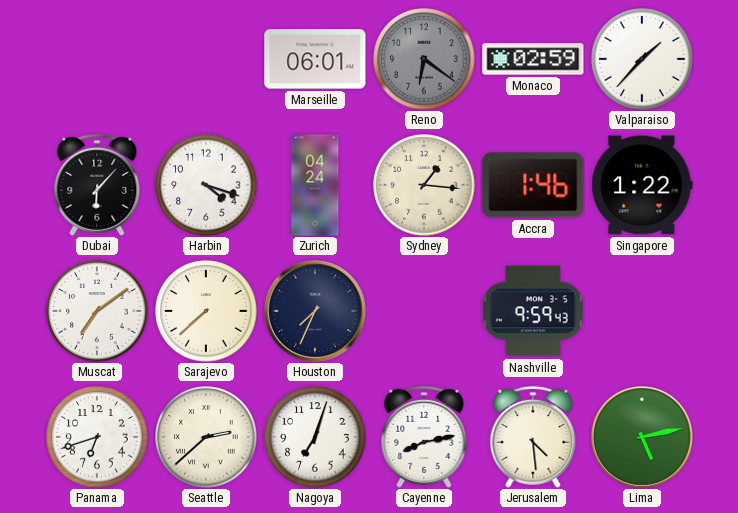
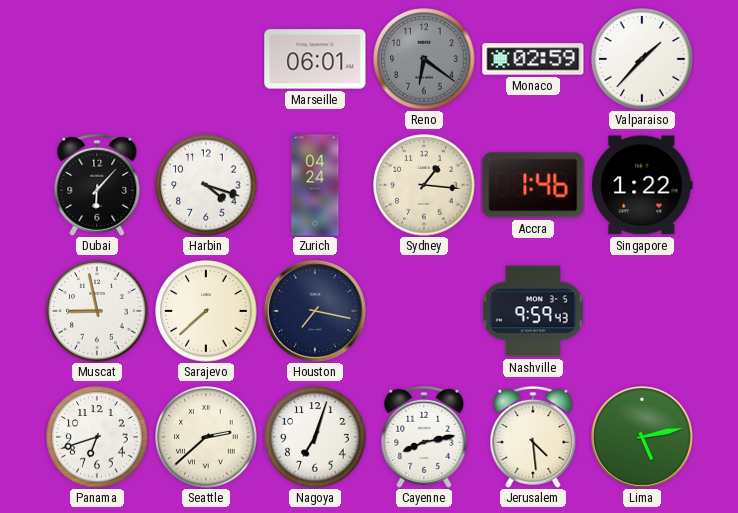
Muscat: 7:09 -> 8:58
Houston: 7:34 -> 7:17
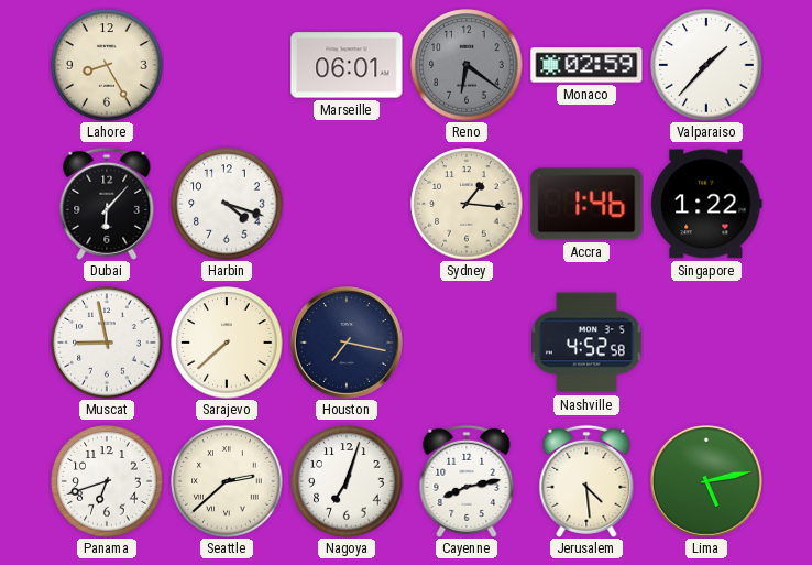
Lahore: none -> 8:25
Zurich: 04:24 -> none
Nashville: 9:59 -> 4:52
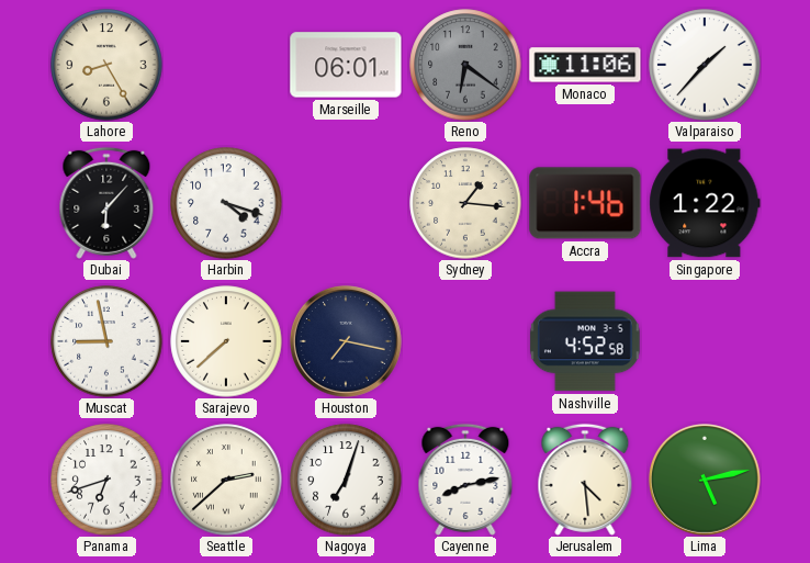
Monaco: 02:59 -> 11:06
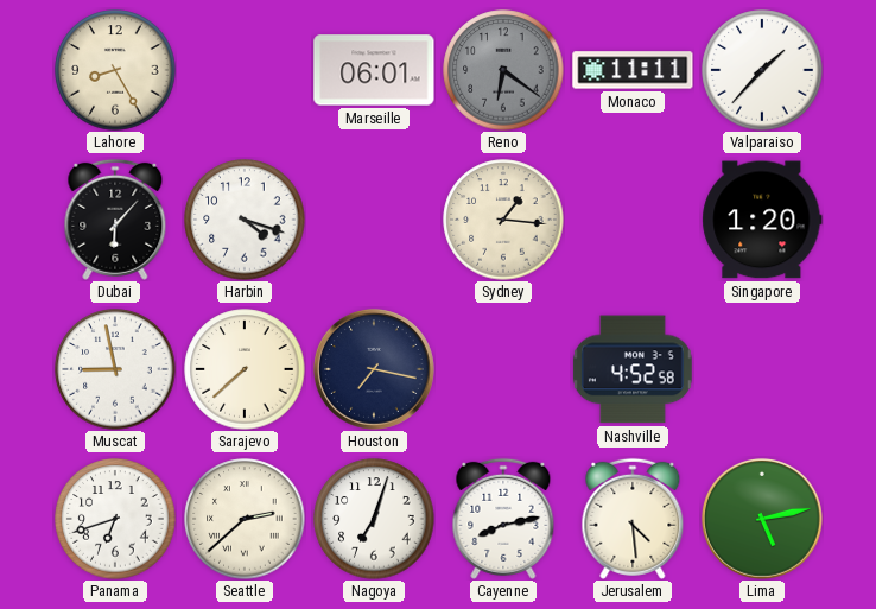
Monaco: 11:06 -> 11:11
Accra: 1:46 -> none
Singapore: 1:22 -> 1:20
